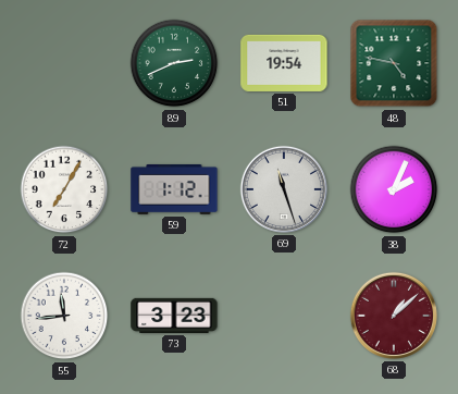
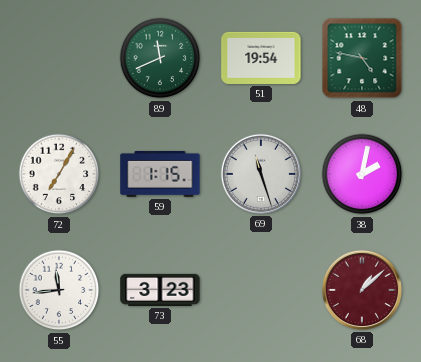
89: 2:41 -> 11:41
59: 1:12 -> 1:15
38: 2:04 -> 2:02
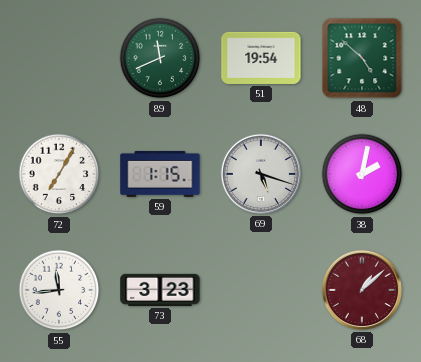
48: 4:47 -> 4:52
69: 11:27 -> 5:18
